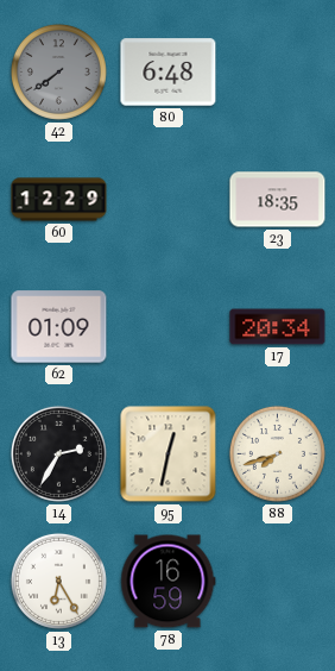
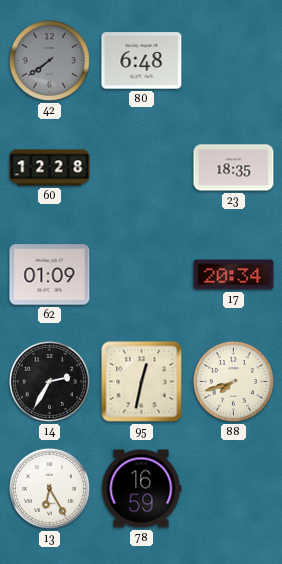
60: 12:29 -> 12:28
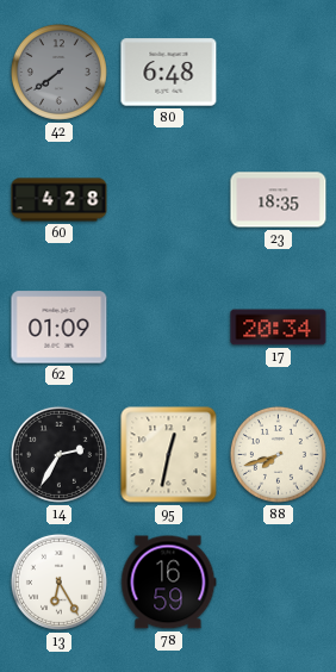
60: 12:28 -> 4:28
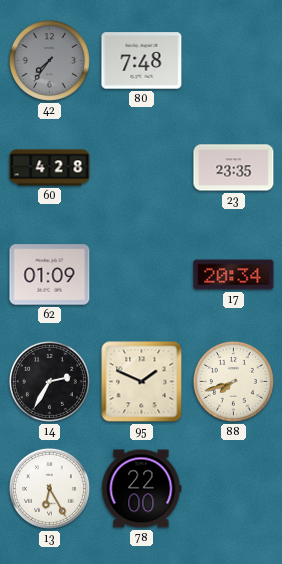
42: 7:39 -> 7:36
80: 6:48 -> 7:48
23: 18:35 -> 23:35
95: 12:32 -> 1:49
78: 16:59 -> 22:00
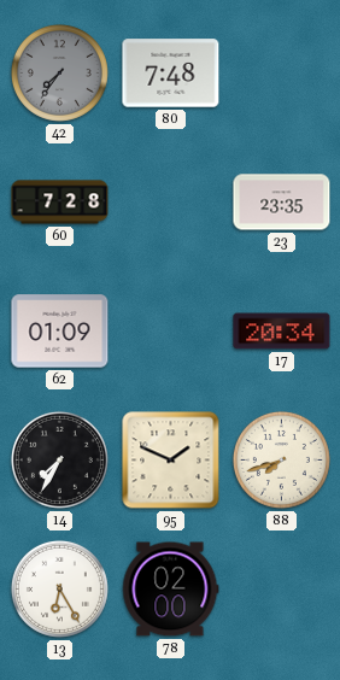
60: 4:28 -> 7:28
14: 2:35 -> 7:35
78: 22:00 -> 02:00
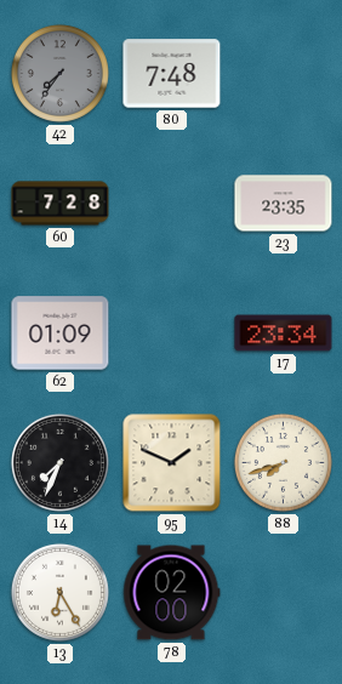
17: 20:34 -> 23:34
14: 7:35 -> 7:34
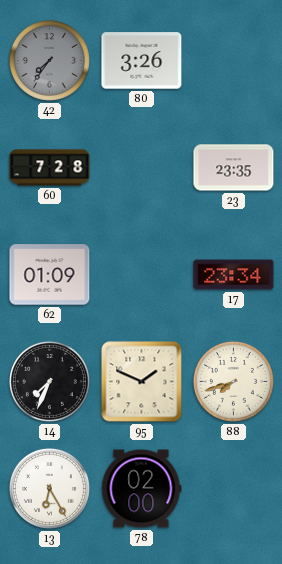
80: 7:48 -> 3:26
